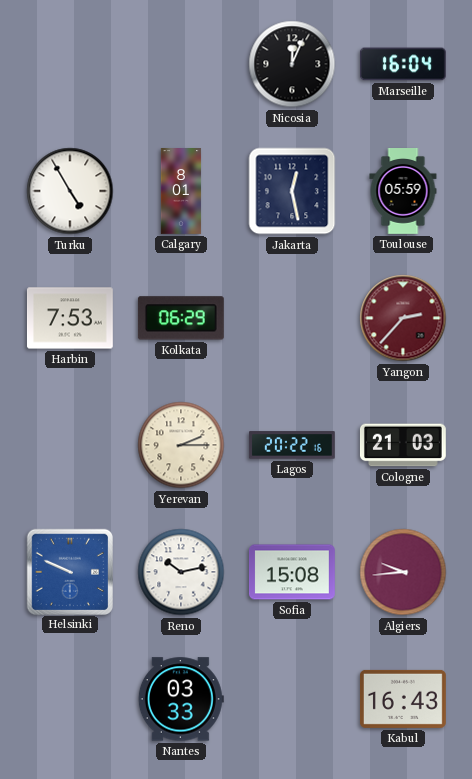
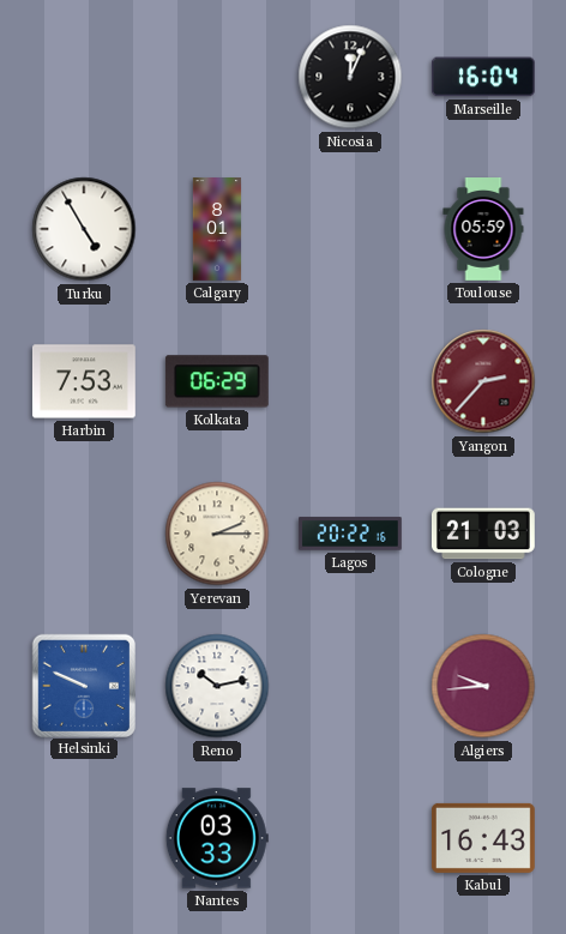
Jakarta: 12:28 -> none
Sofia: 15:08 -> none
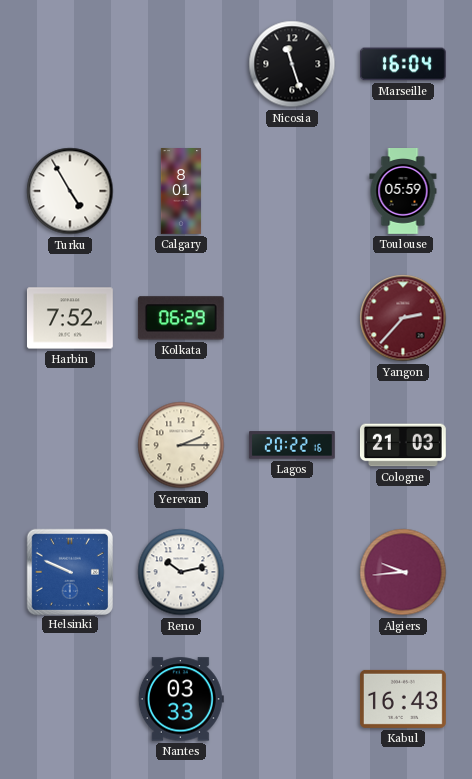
Nicosia: 12:04 -> 11:27
Harbin: 7:53 -> 7:52
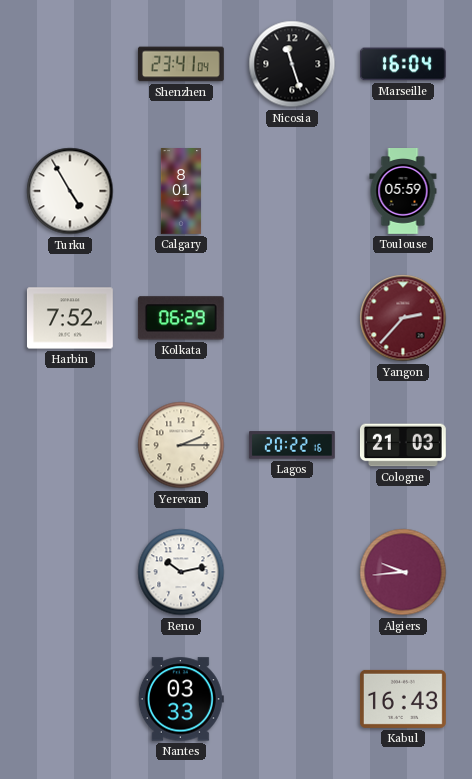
Shenzhen: none -> 23:41
Helsinki: 9:49 -> none
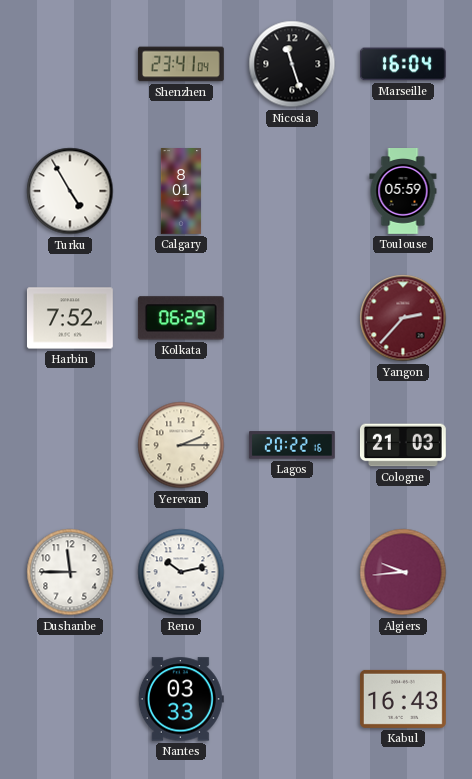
Dushanbe: none -> 11:45
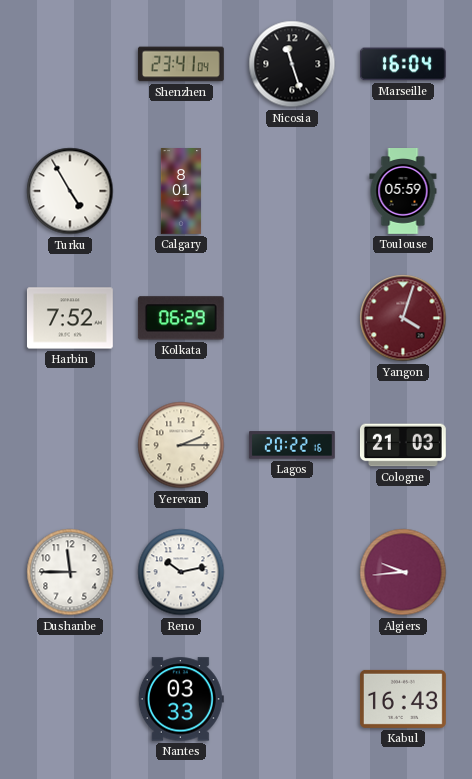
Yangon: 2:37 -> 4:03
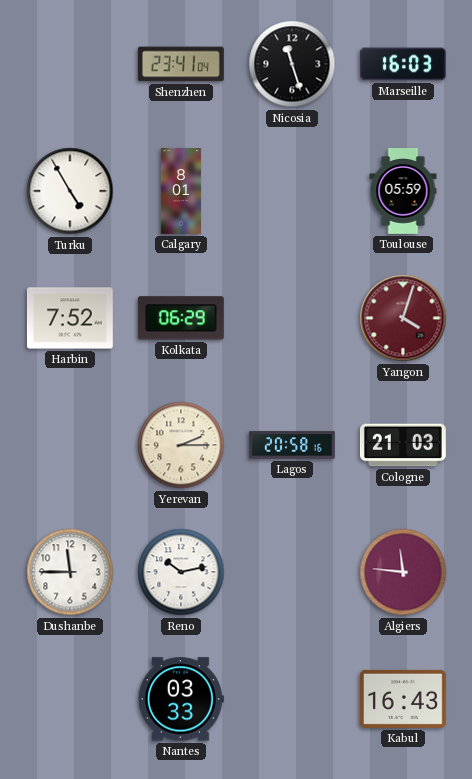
Marseille: 16:04 -> 16:03
Lagos: 20:22 -> 20:58
Algiers: 9:44 -> 11:46
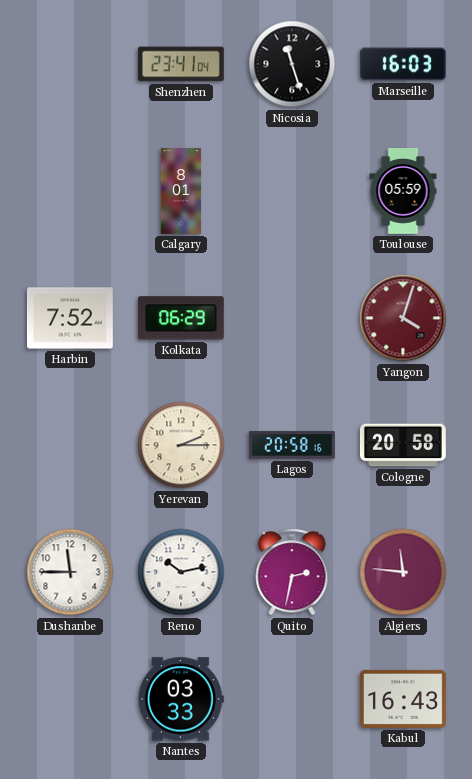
Turku: 4:55 -> none
Cologne: 21:03 -> 20:58
Quito: none -> 2:32
